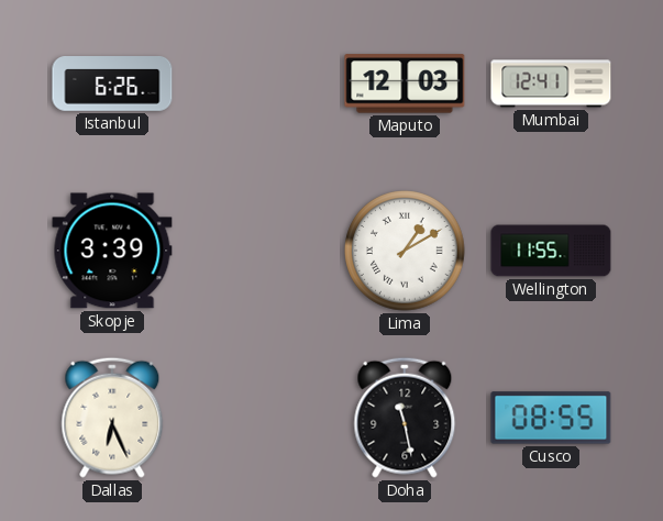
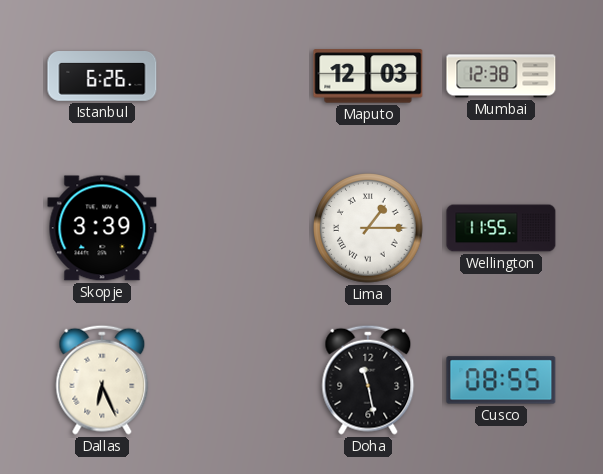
Mumbai: 12:41 -> 12:38
Lima: 1:10 -> 1:15
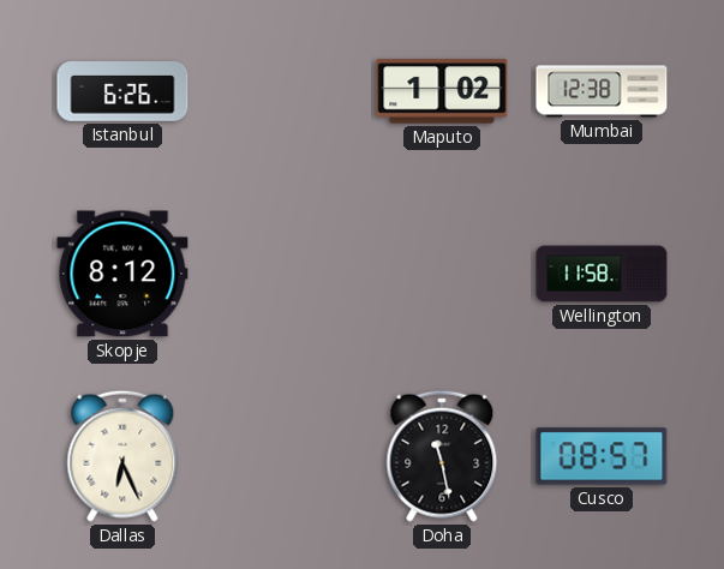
Maputo: 12:03 -> 1:02
Skopje: 3:39 -> 8:12
Lima: 1:15 -> none
Wellington: 11:55 -> 11:58
Cusco: 08:55 -> 08:57
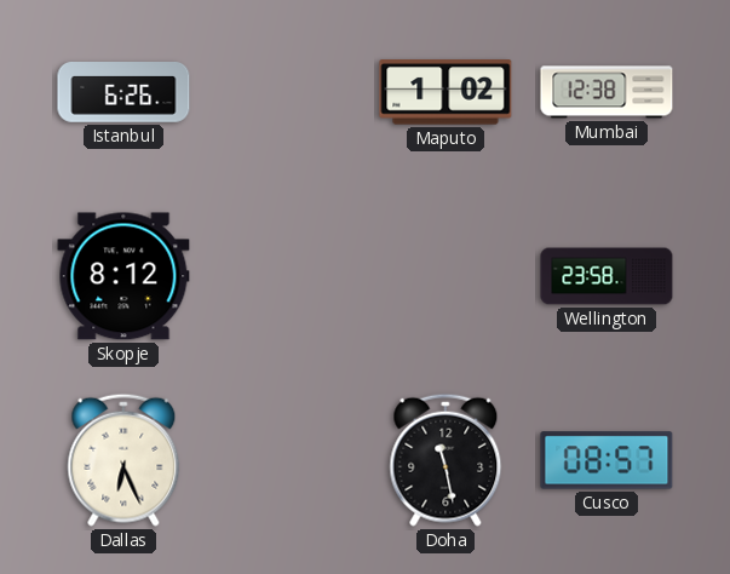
Wellington: 11:58 -> 23:58
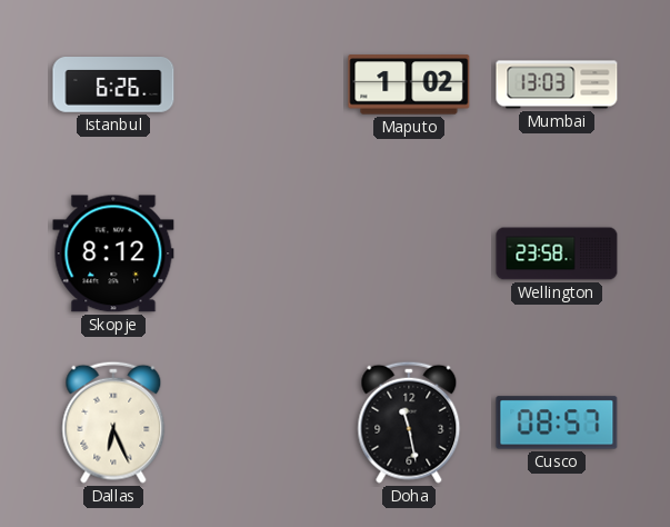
Mumbai: 12:38 -> 13:03
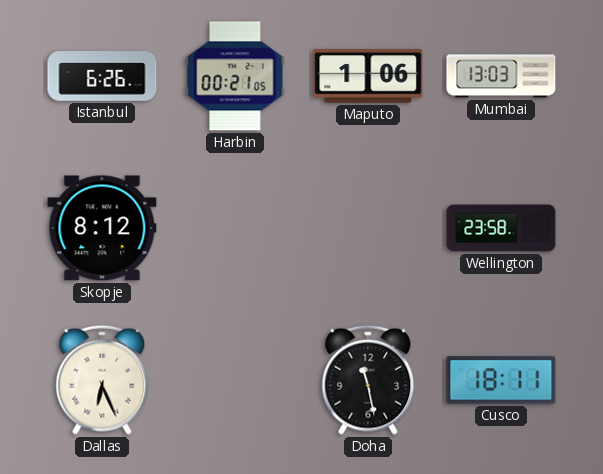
Harbin: none -> 00:21
Maputo: 1:02 -> 1:06
Cusco: 08:57 -> 18:11
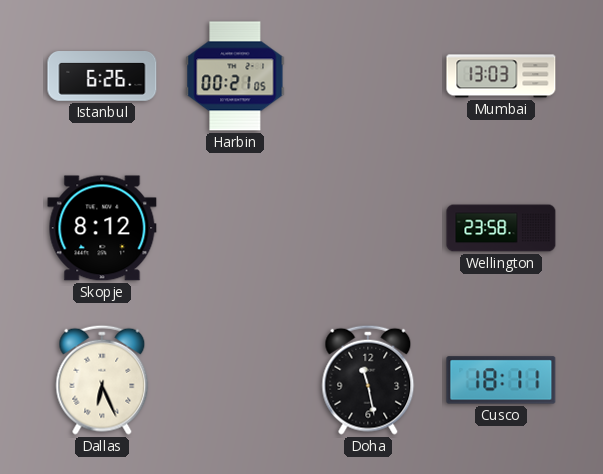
Maputo: 1:06 -> none
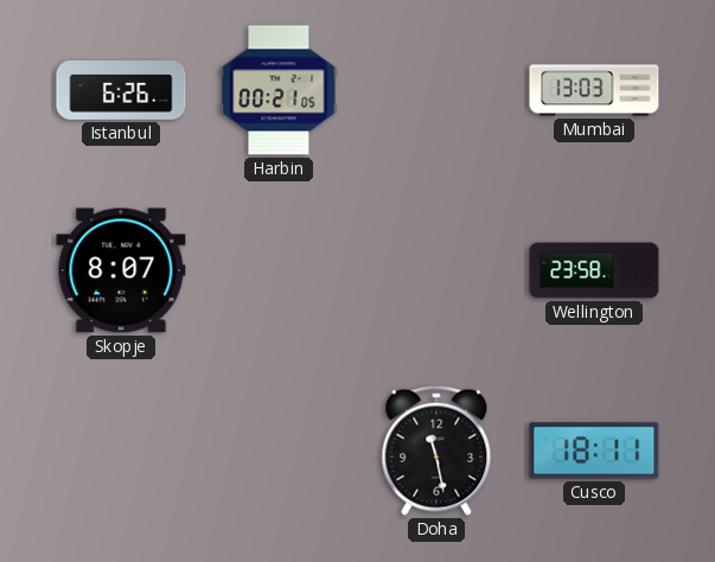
Skopje: 8:12 -> 8:07
Dallas: 6:26 -> none
